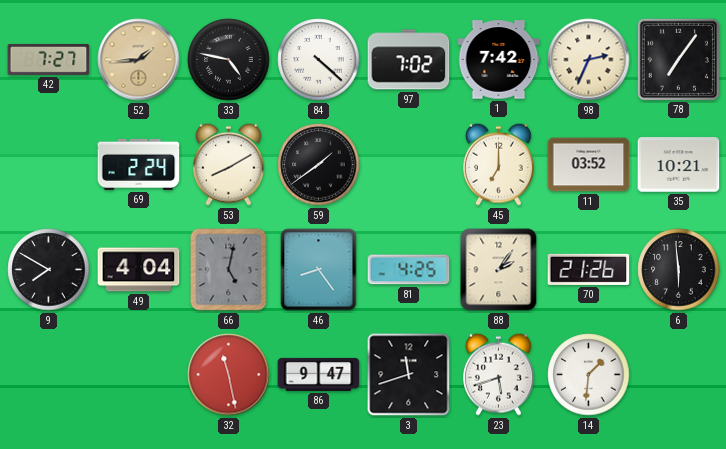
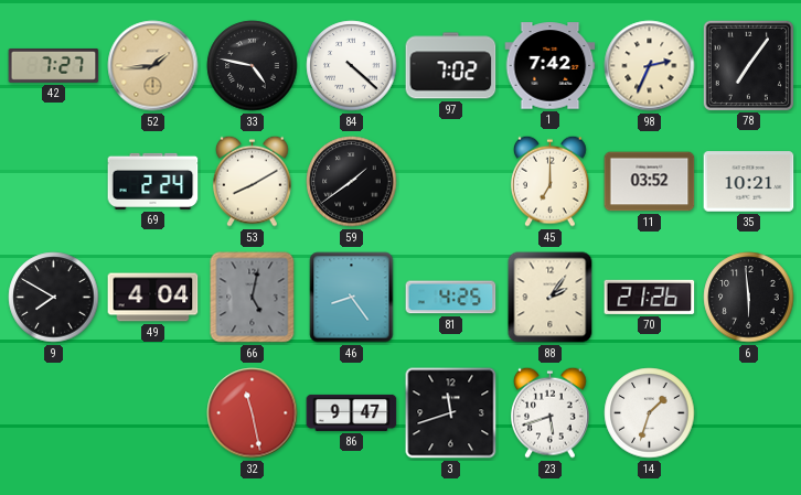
14: 1:31 -> 1:33
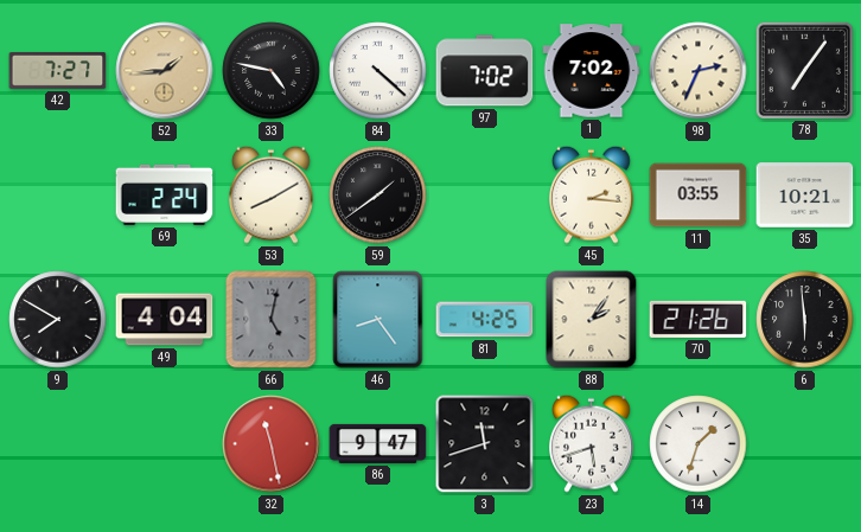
1: 7:42 -> 7:02
45: 7:00 -> 2:16
11: 03:52 -> 03:55
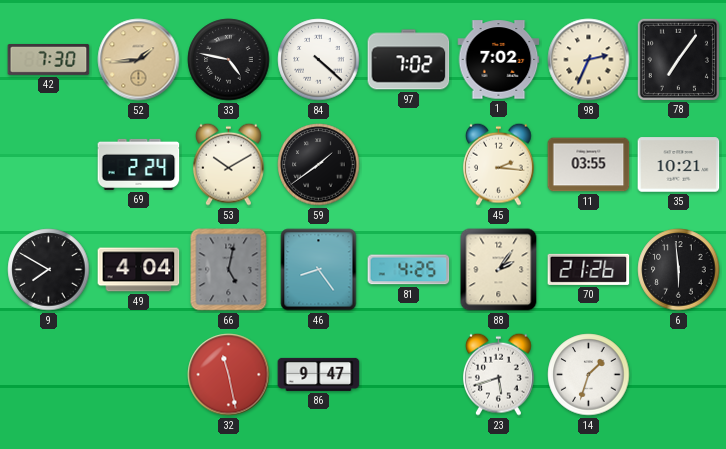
42: 7:27 -> 7:30
53: 8:10 -> 10:10
3: 11:42 -> none
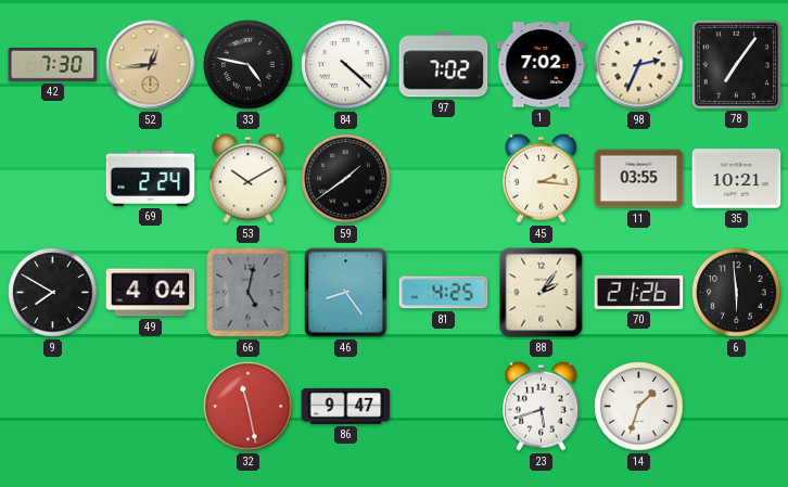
52: 1:44 -> 12:44
